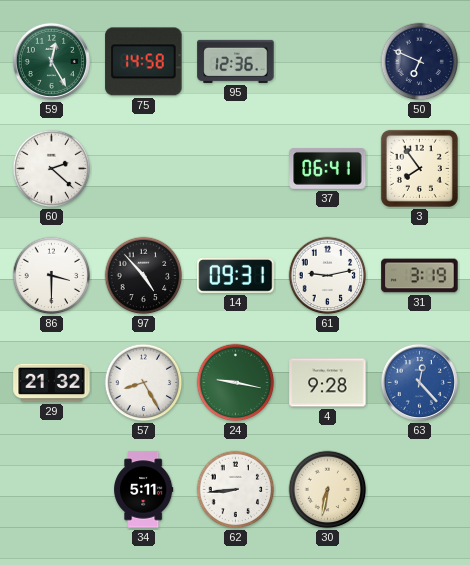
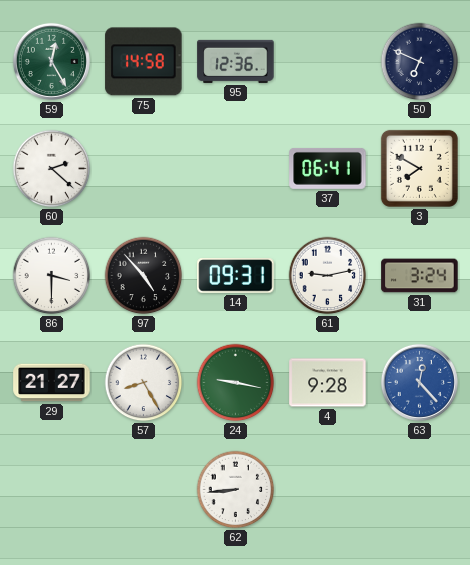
3: 7:54 -> 7:50
31: 3:19 -> 3:24
29: 21:32 -> 21:27
34: 5:11 -> none
30: 6:32 -> none
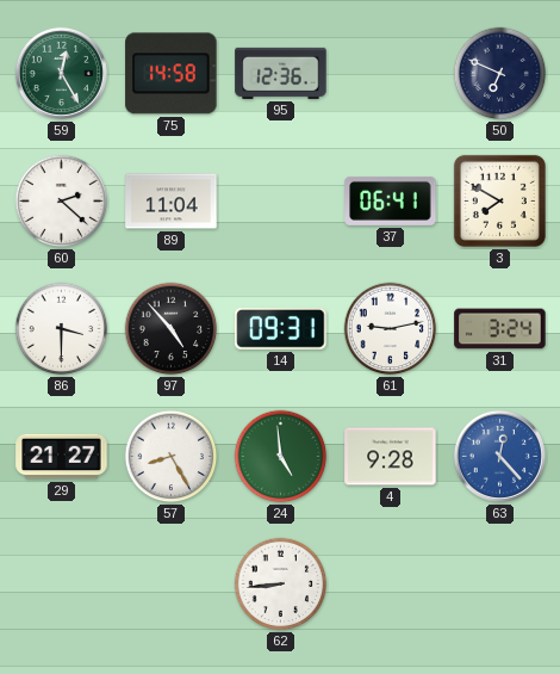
89: none -> 11:04
24: 9:17 -> 4:59
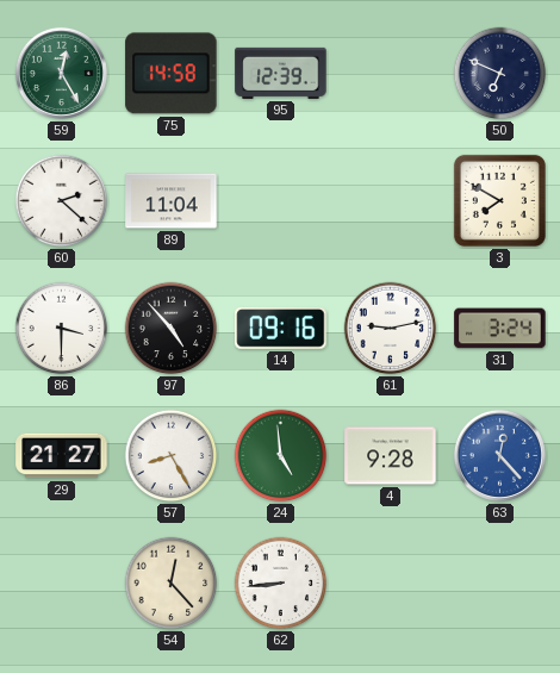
95: 12:36 -> 12:39
37: 06:41 -> none
14: 09:31 -> 09:16
54: none -> 12:23
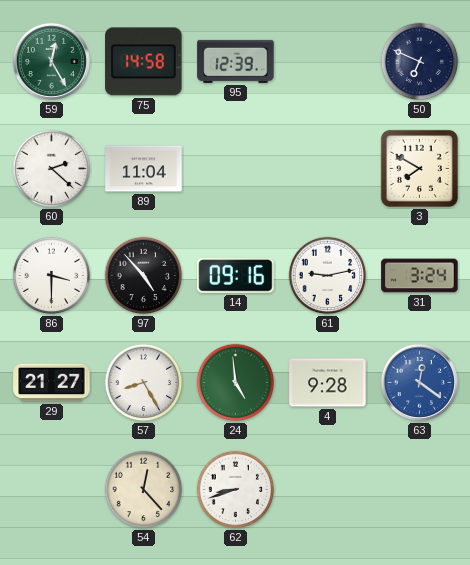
63: 12:23 -> 12:21
62: 8:44 -> 8:42
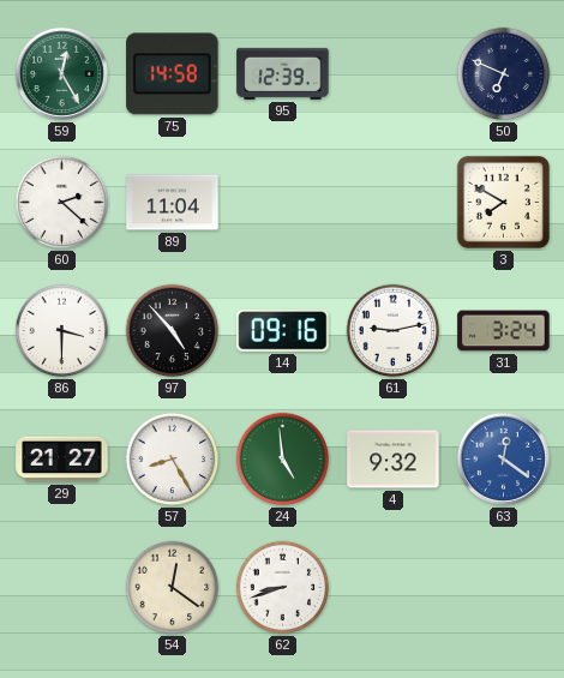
4: 9:28 -> 9:32
54: 12:23 -> 12:21
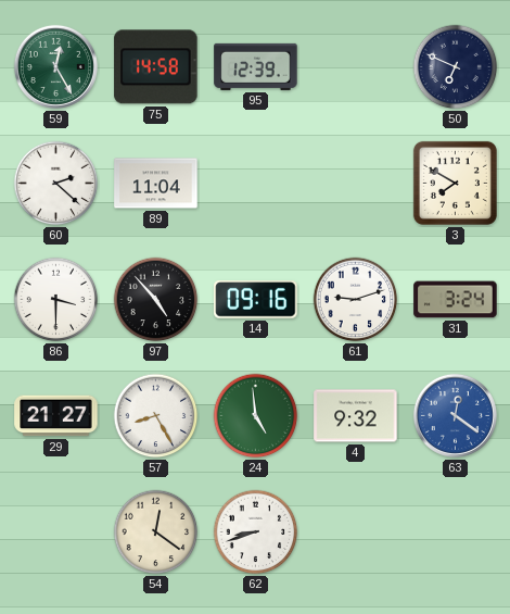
61: 9:13 -> 9:12
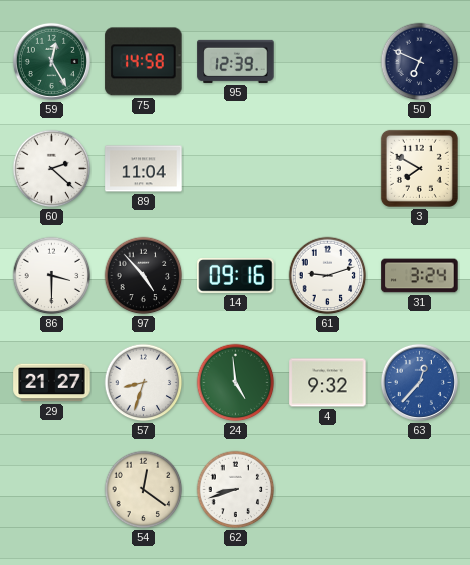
57: 8:25 -> 8:33
63: 12:21 -> 12:37
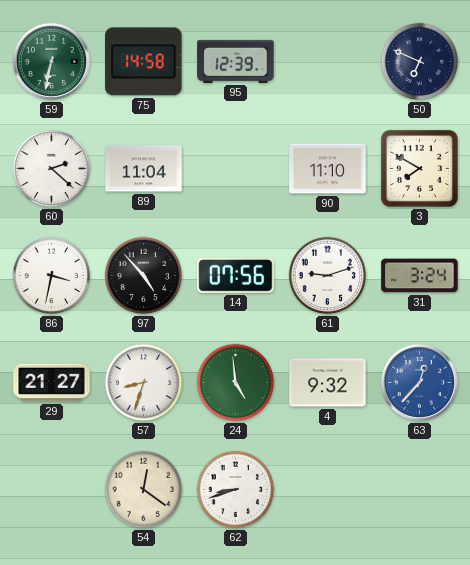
59: 12:25 -> 6:32
90: none -> 11:10
86: 3:30 -> 3:32
14: 09:16 -> 07:56
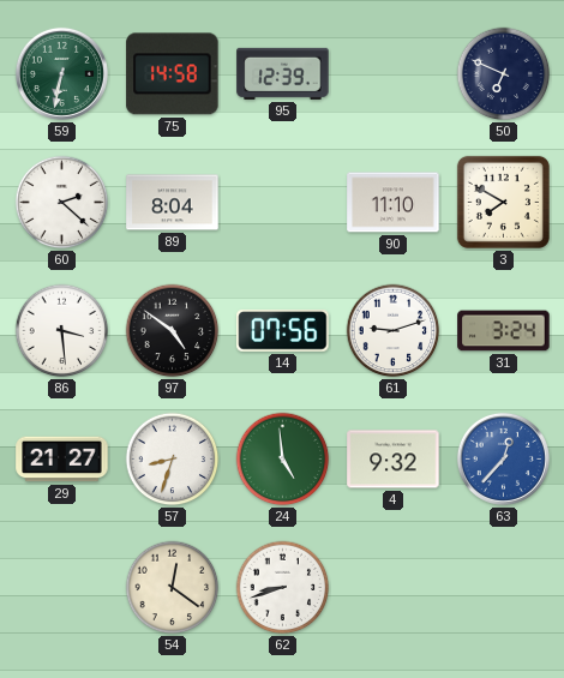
89: 11:04 -> 8:04
86: 3:32 -> 3:29
97: 4:53 -> 4:51
